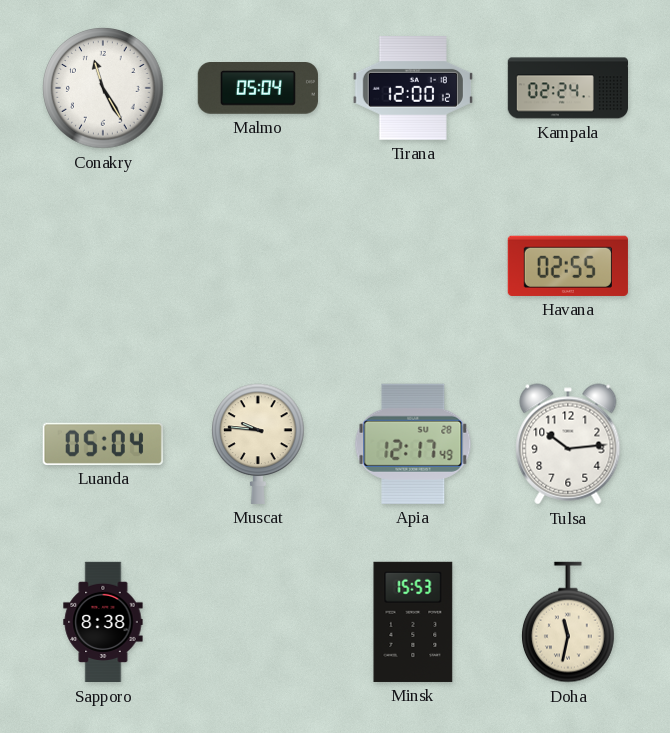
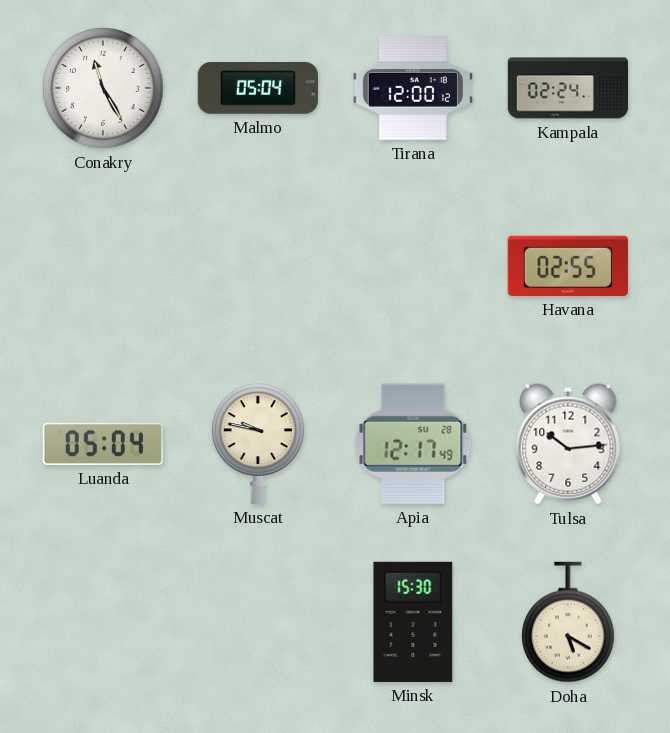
Muscat: 9:46 -> 9:47
Sapporo: 8:38 -> none
Minsk: 15:53 -> 15:30
Doha: 11:32 -> 5:20
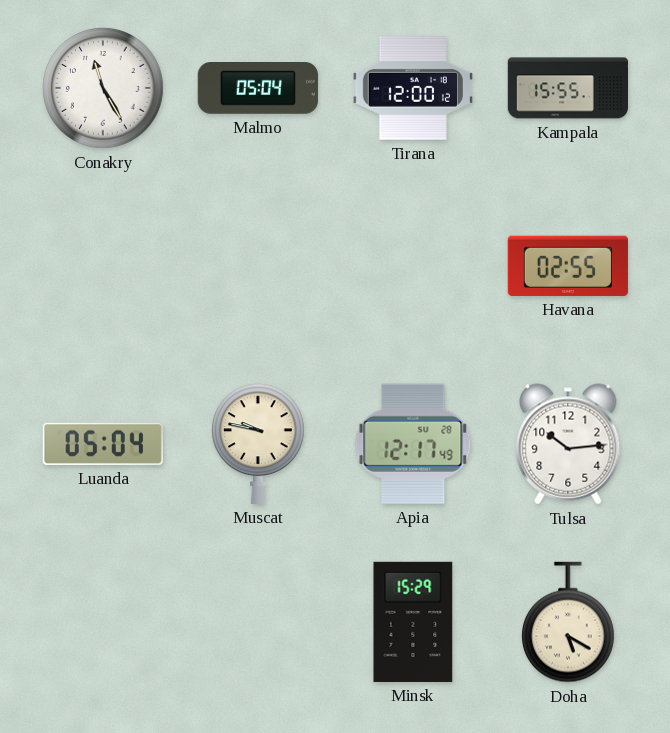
Kampala: 02:24 -> 15:55
Minsk: 15:30 -> 15:29
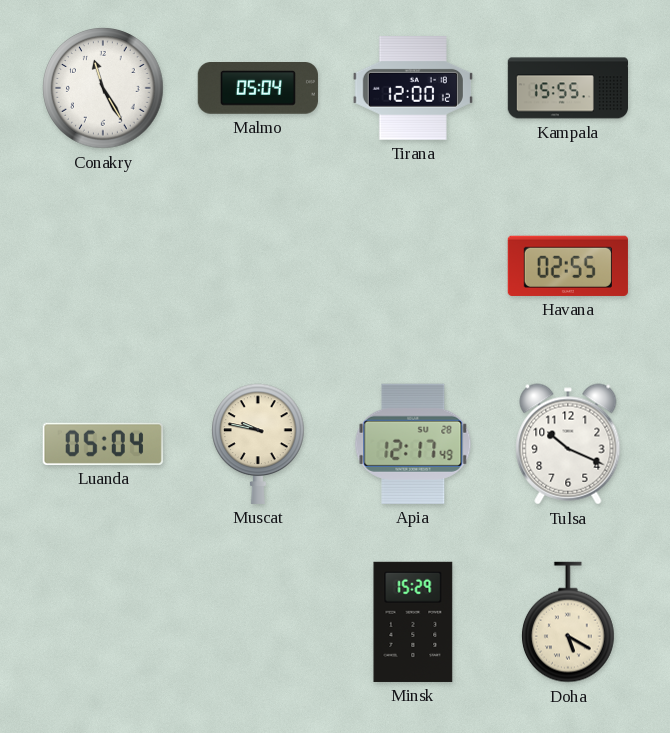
Tulsa: 10:14 -> 10:19
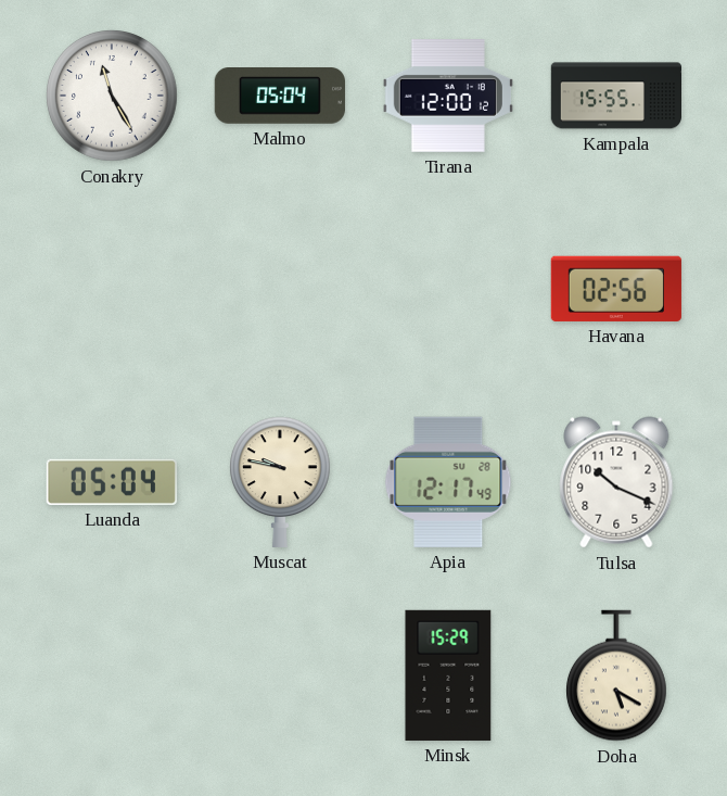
Havana: 02:55 -> 02:56
